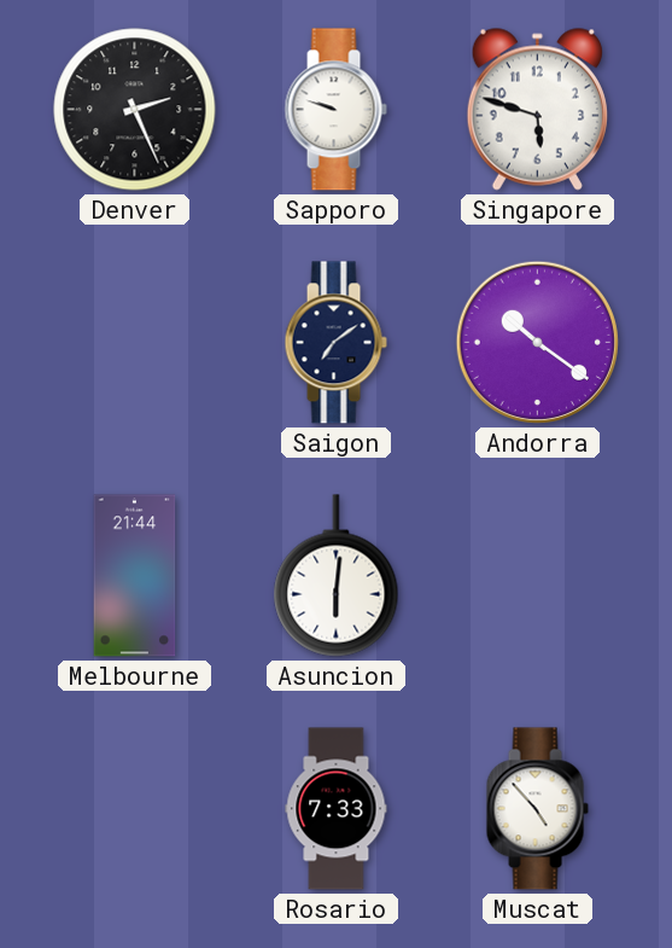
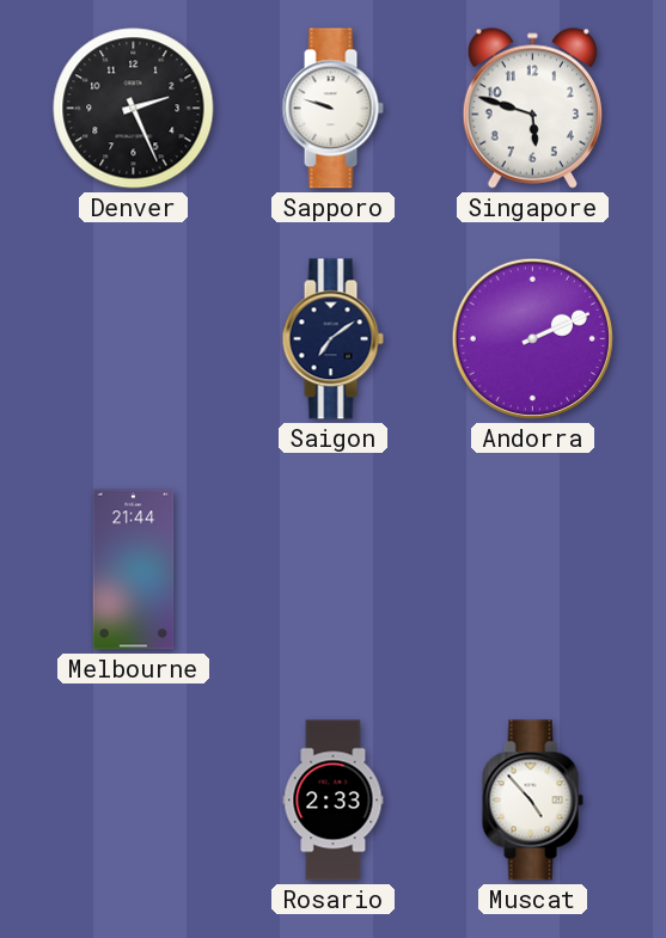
Andorra: 10:21 -> 2:11
Asuncion: 6:01 -> none
Rosario: 7:33 -> 2:33
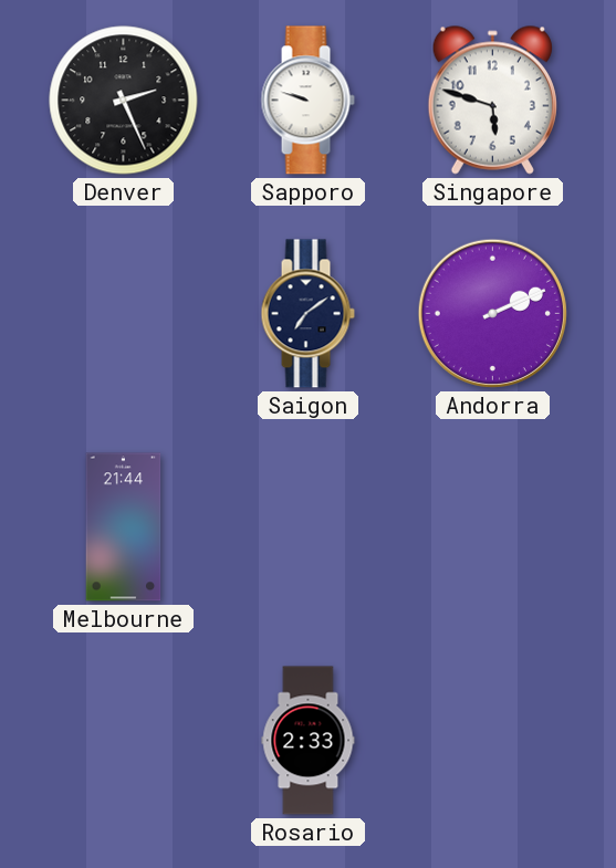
Muscat: 4:53 -> none
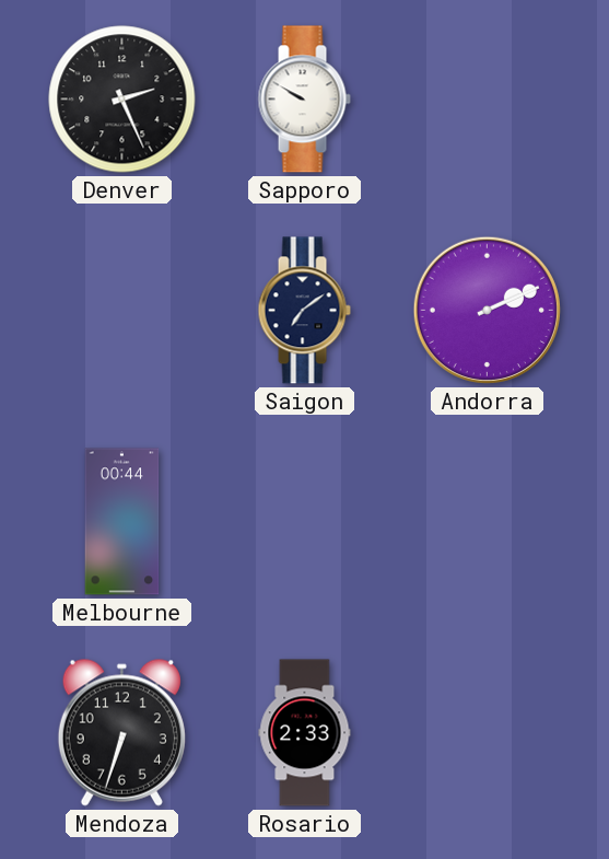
Sapporo: 9:48 -> 9:50
Singapore: 5:48 -> none
Melbourne: 21:44 -> 00:44
Mendoza: none -> 6:33
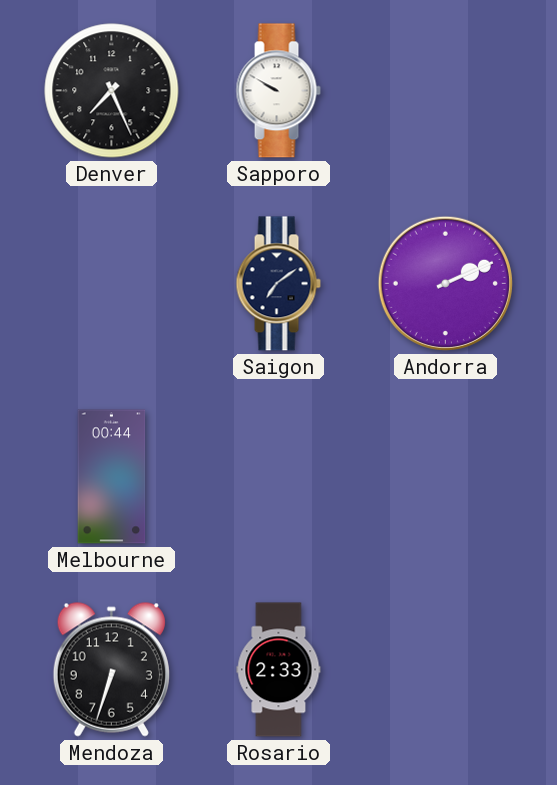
Denver: 2:26 -> 7:26
